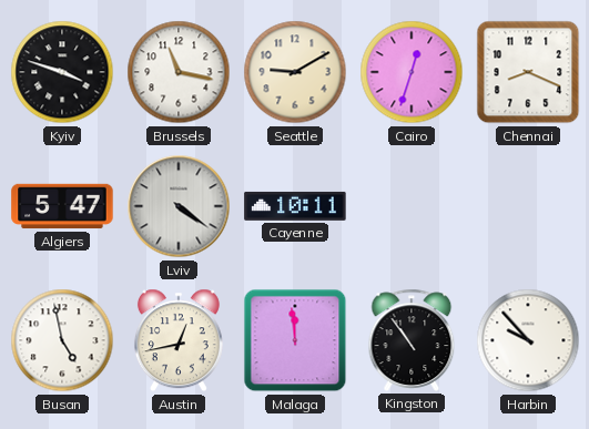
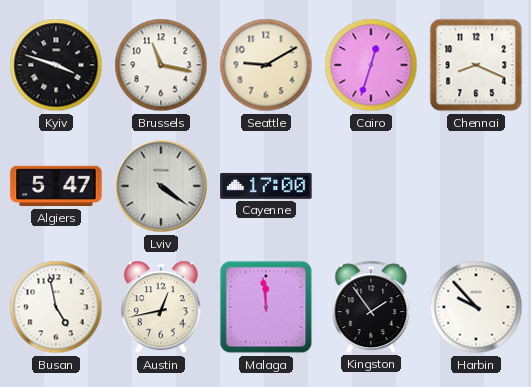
Cayenne: 10:11 -> 17:00
Kingston: 10:54 -> 1:54
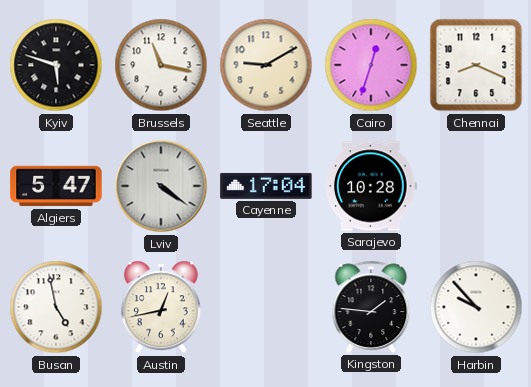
Kyiv: 3:48 -> 5:48
Cayenne: 17:00 -> 17:04
Sarajevo: none -> 10:28
Malaga: 11:59 -> none
Kingston: 1:54 -> 1:46
